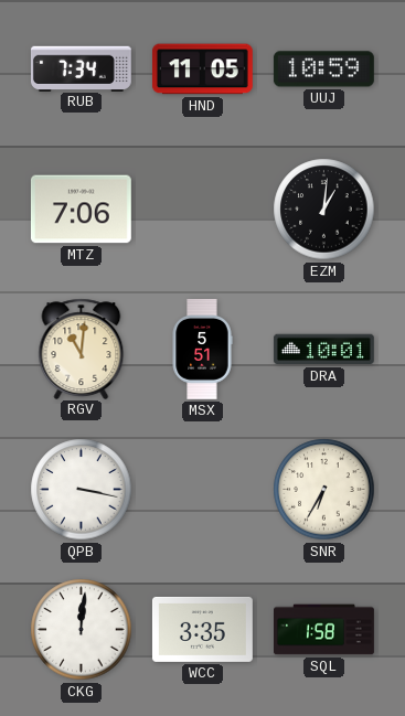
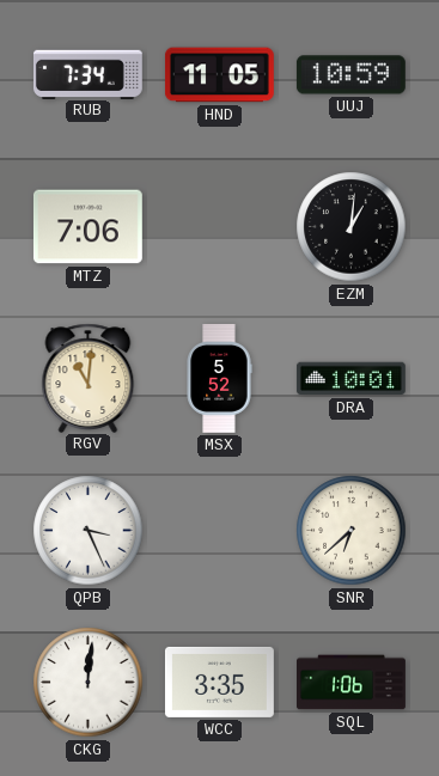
MSX: 5:51 -> 5:52
QPB: 3:17 -> 3:26
SNR: 6:35 -> 6:38
SQL: 1:58 -> 1:06
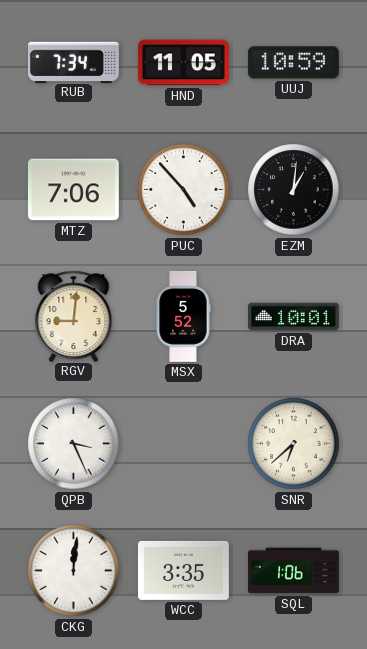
PUC: none -> 4:53
RGV: 11:01 -> 9:01
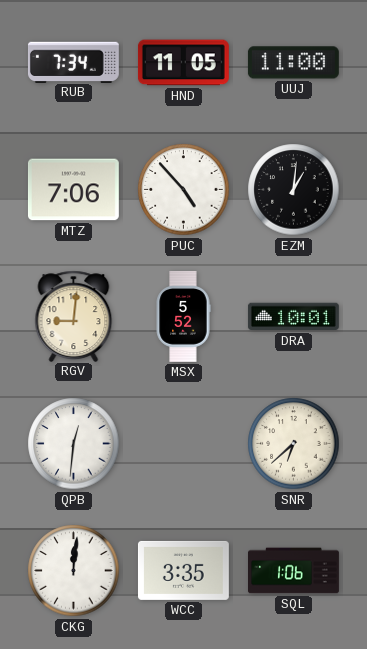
UUJ: 10:59 -> 11:00
QPB: 3:26 -> 12:31
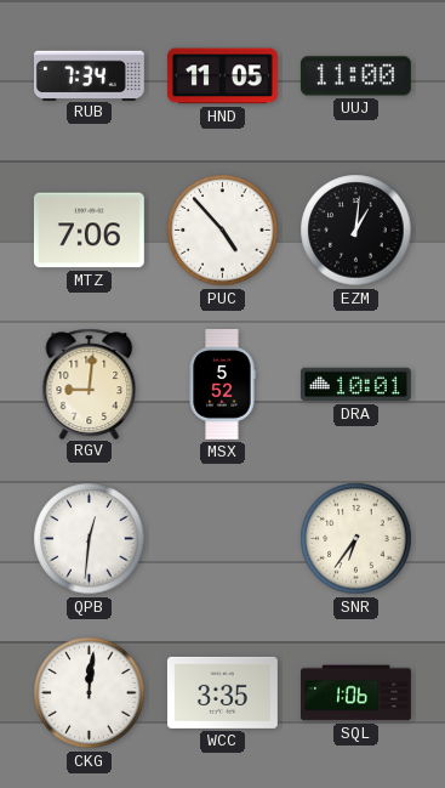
SNR: 6:38 -> 6:36
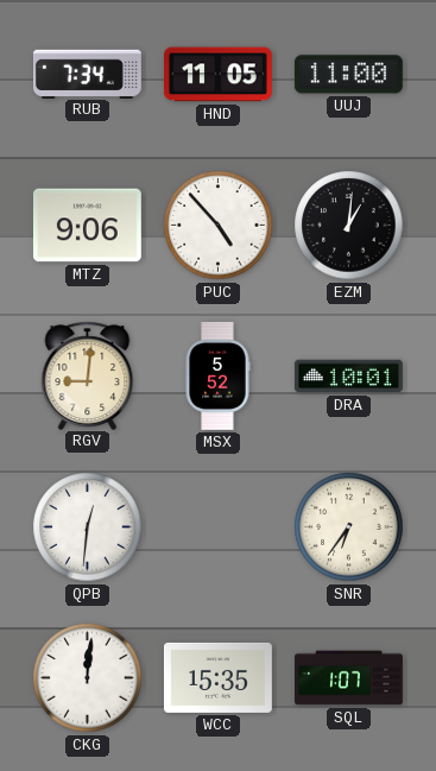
MTZ: 7:06 -> 9:06
WCC: 3:35 -> 15:35
SQL: 1:06 -> 1:07
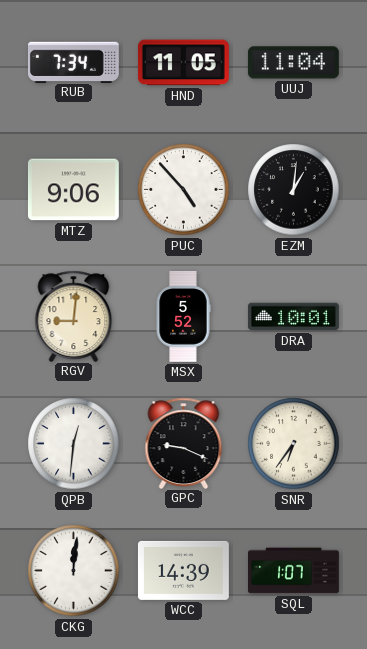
UUJ: 11:00 -> 11:04
GPC: none -> 9:19
WCC: 15:35 -> 14:39
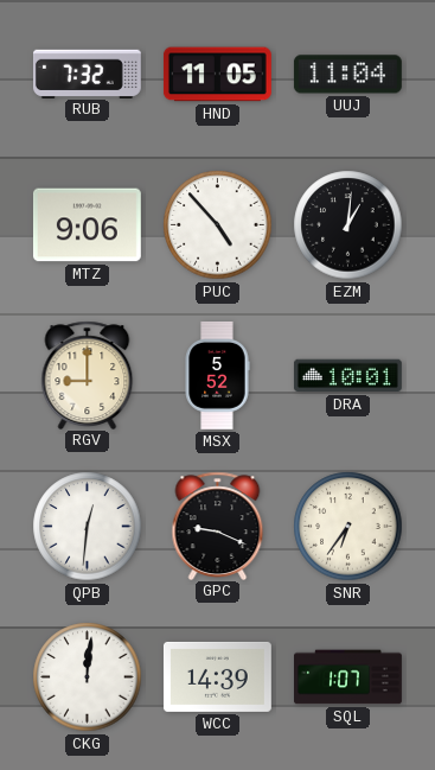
RUB: 7:34 -> 7:32
RGV: 9:01 -> 9:00
